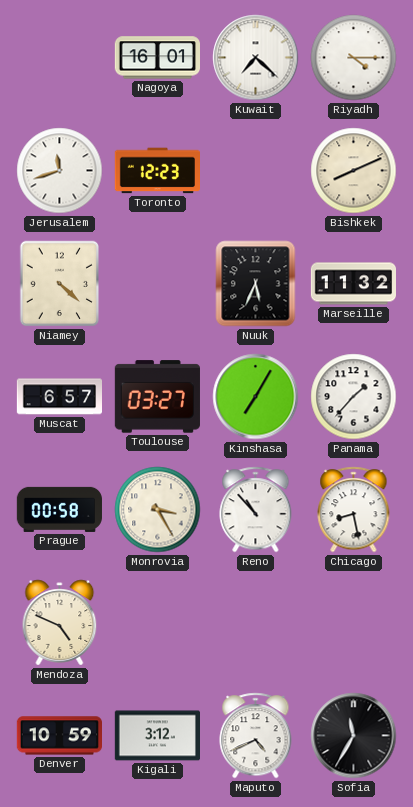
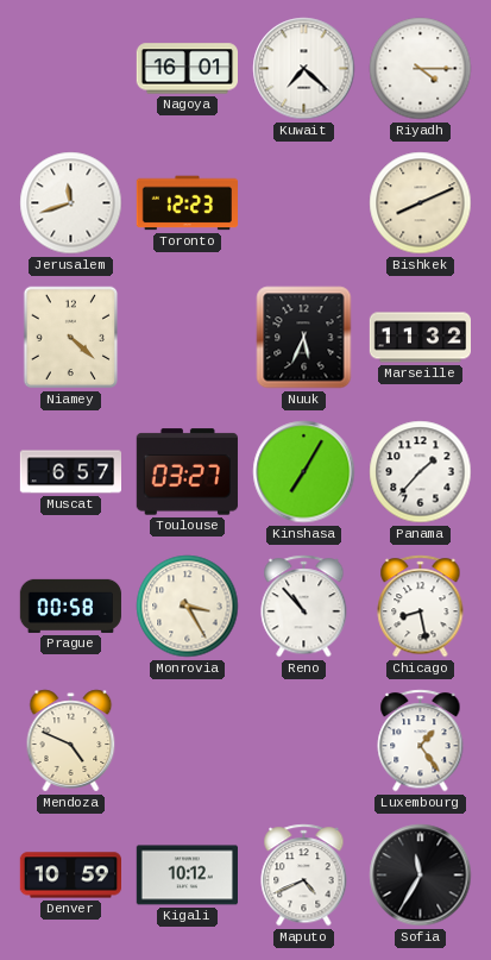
Luxembourg: none -> 1:24
Kigali: 3:12 -> 10:12
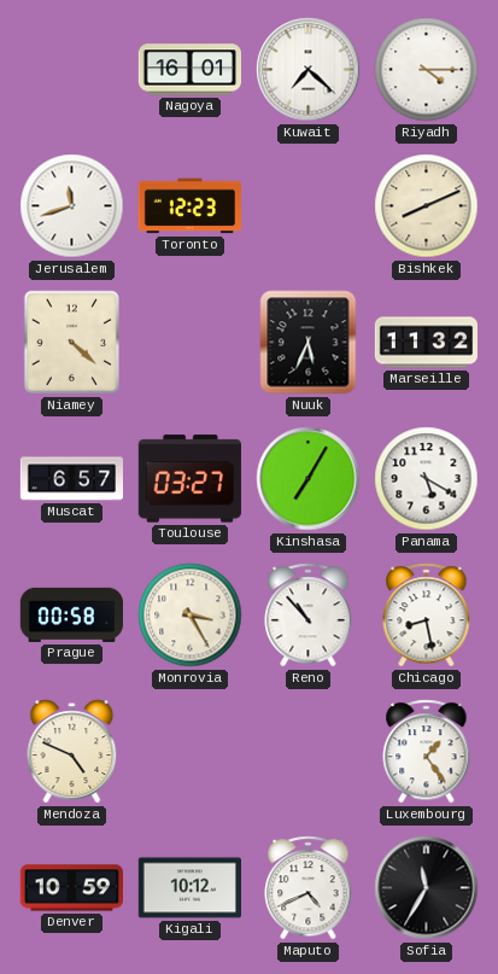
Panama: 1:37 -> 5:20
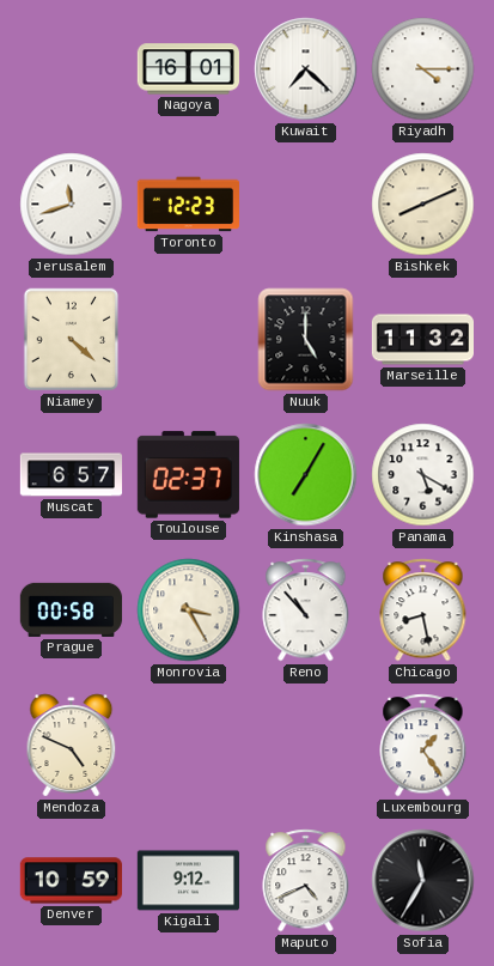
Nuuk: 5:34 -> 5:00
Toulouse: 03:27 -> 02:37
Kigali: 10:12 -> 9:12
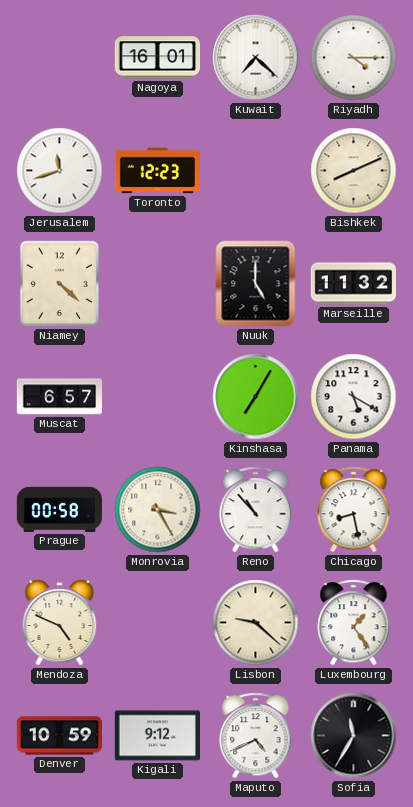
Toulouse: 02:37 -> none
Lisbon: none -> 9:22
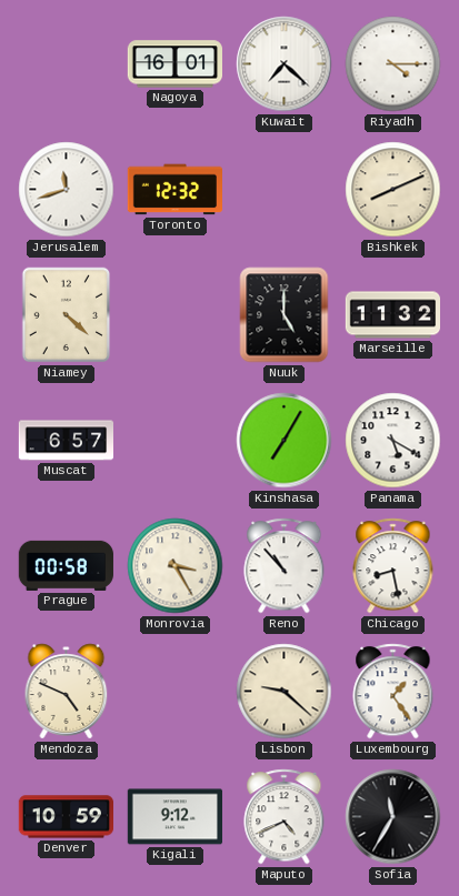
Toronto: 12:23 -> 12:32
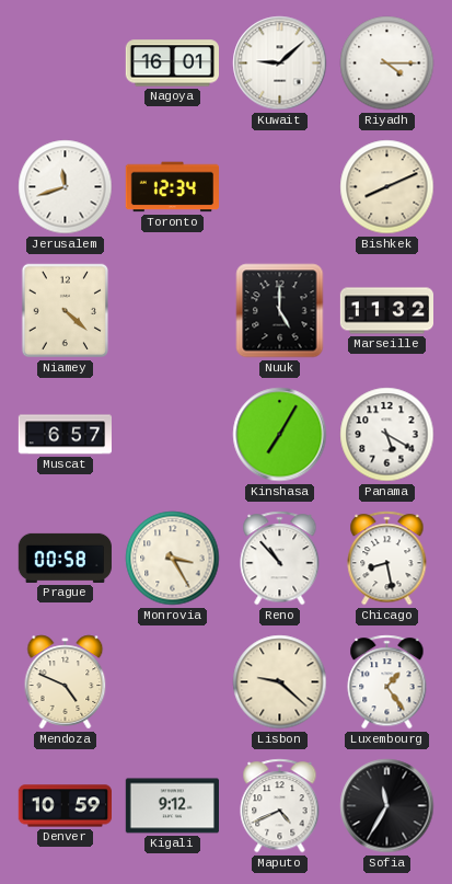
Kuwait: 7:22 -> 9:08
Toronto: 12:32 -> 12:34
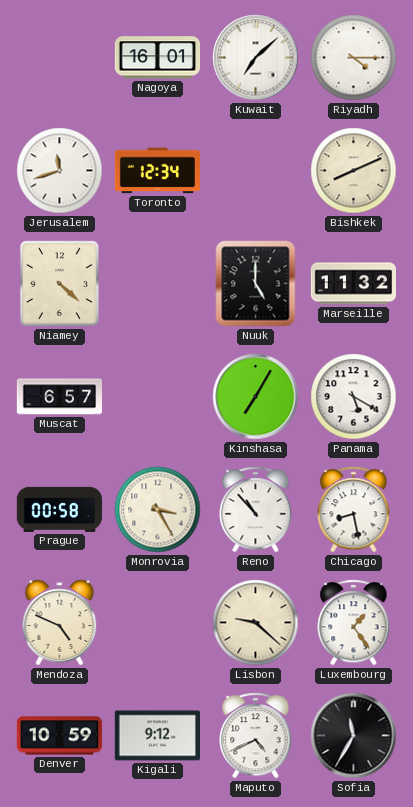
Kuwait: 9:08 -> 7:08
